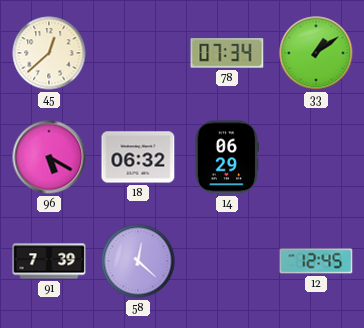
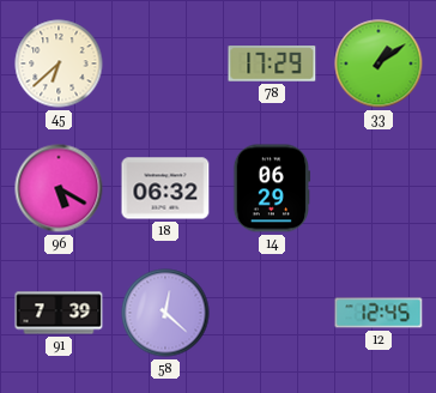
45: 12:38 -> 6:38
78: 07:34 -> 17:29
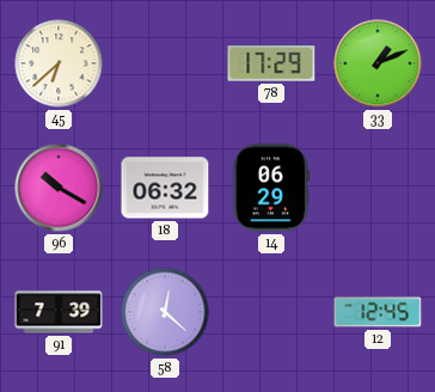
33: 1:09 -> 1:11
96: 5:20 -> 10:20
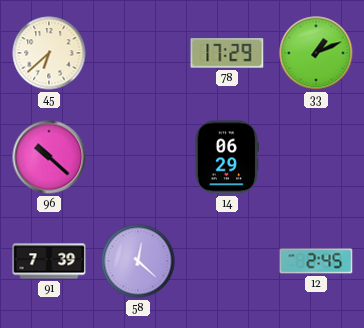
96: 10:20 -> 10:22
18: 06:32 -> none
12: 12:45 -> 2:45
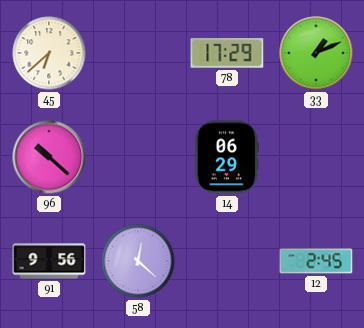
91: 7:39 -> 9:56
